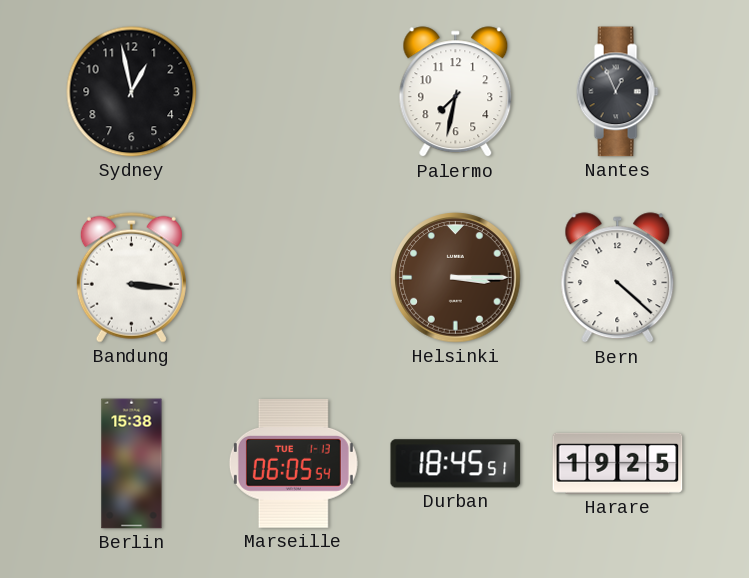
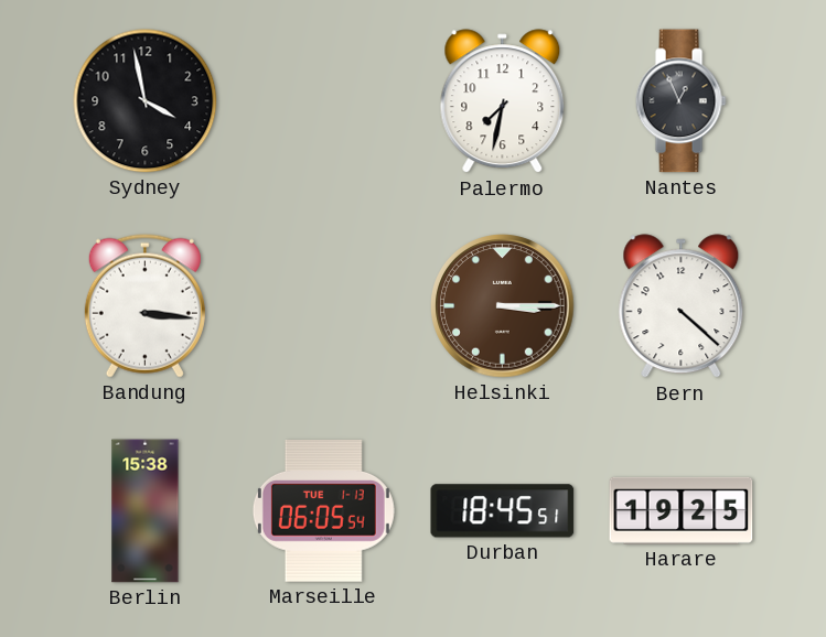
Sydney: 12:58 -> 3:58
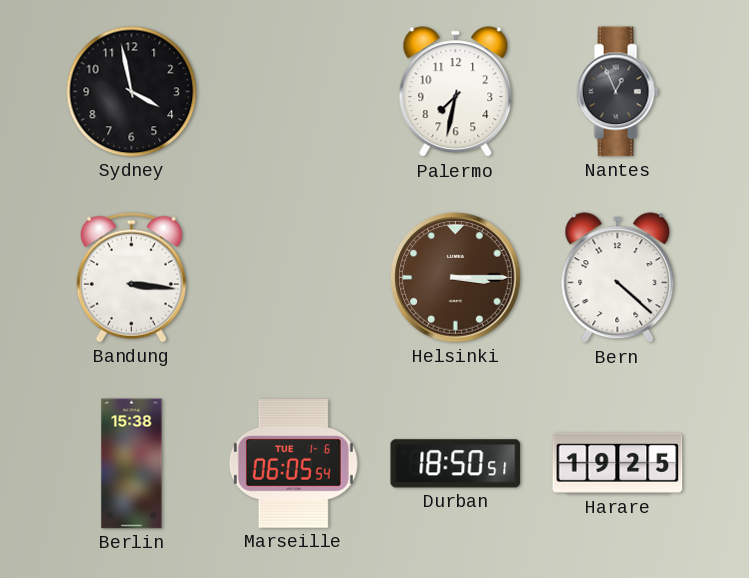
Marseille date: TUE 1-13 -> TUE 1-6
Durban: 18:45 -> 18:50
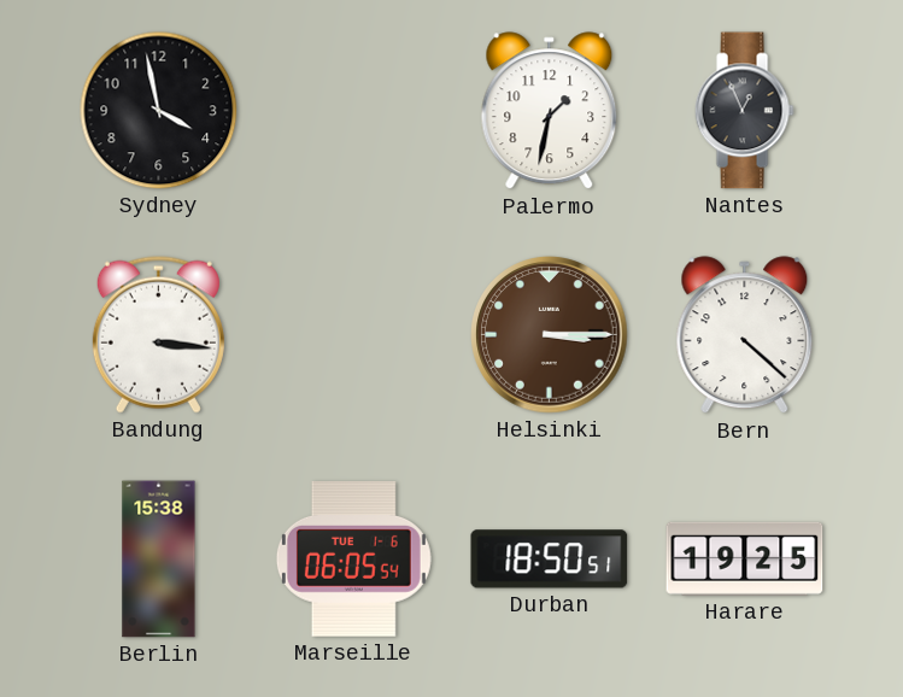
Palermo: 7:32 -> 1:32
